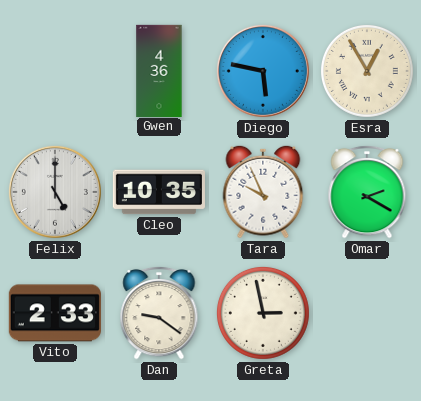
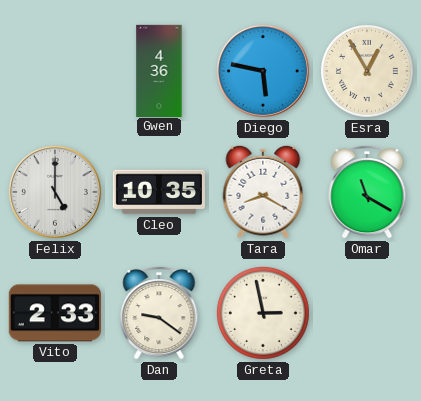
Tara: 9:56 -> 8:20
Omar: 2:20 -> 11:20
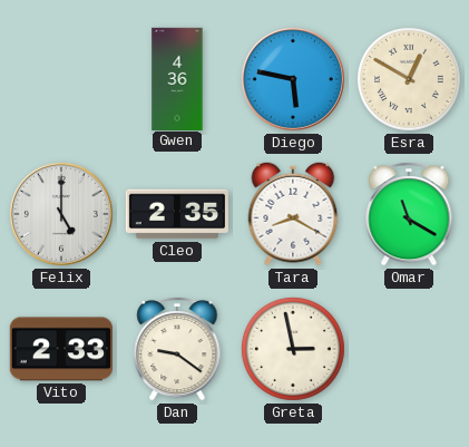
Esra: 12:55 -> 12:50
Cleo: 10:35 -> 2:35
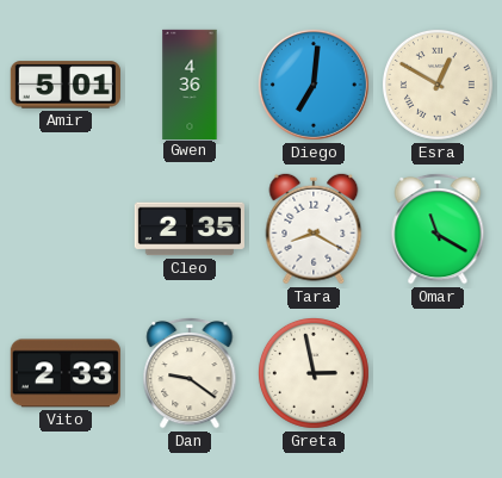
Amir: none -> 5:01
Diego: 5:47 -> 7:01
Felix: 5:00 -> none
